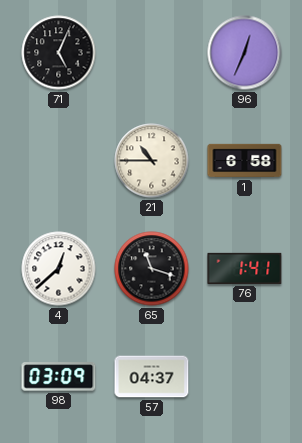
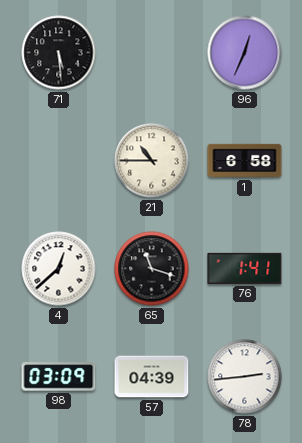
71: 5:04 -> 5:29
57: 04:37 -> 04:39
78: none -> 2:44
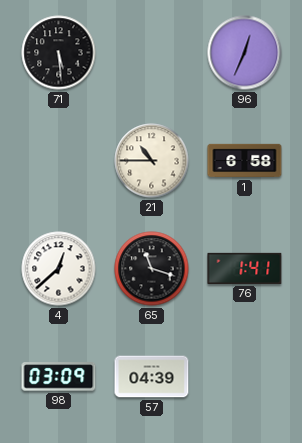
78: 2:44 -> none
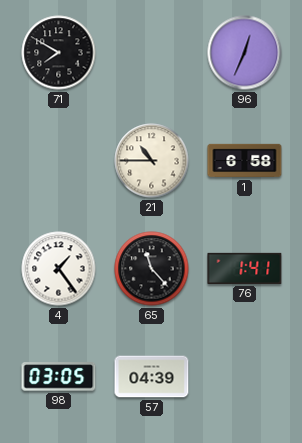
71: 5:29 -> 7:50
4: 12:38 -> 1:24
65: 11:18 -> 11:23
98: 03:09 -> 03:05
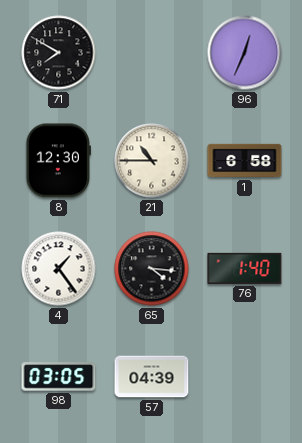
8: none -> 12:30
65: 11:23 -> 4:16
76: 1:41 -> 1:40
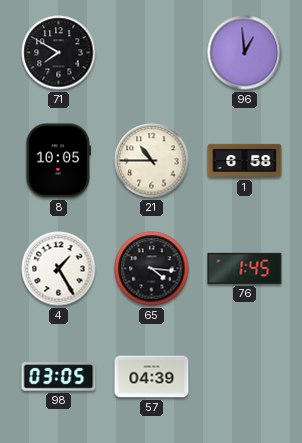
96: 12:34 -> 12:59
8: 12:30 -> 10:05
4: 1:24 -> 1:25
76: 1:40 -> 1:45
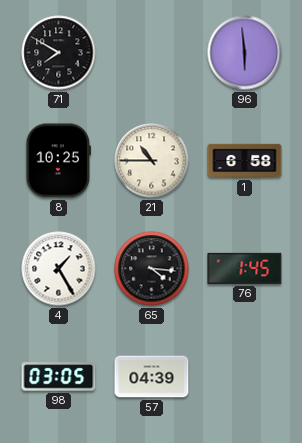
96: 12:59 -> 5:59
8: 10:05 -> 10:25
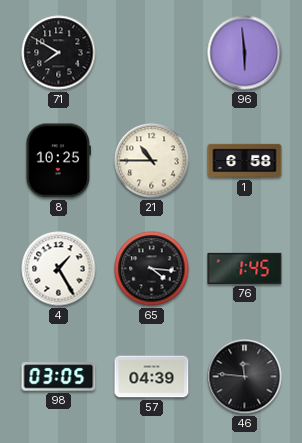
46: none -> 11:46
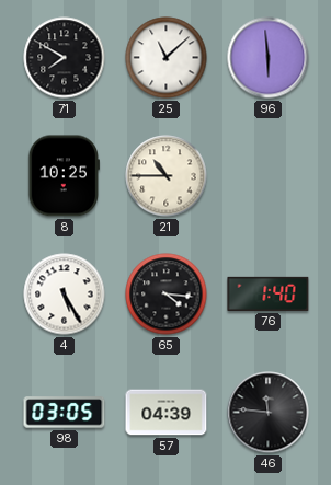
25: none -> 11:08
1: 6:58 -> none
4: 1:25 -> 5:25
76: 1:45 -> 1:40
